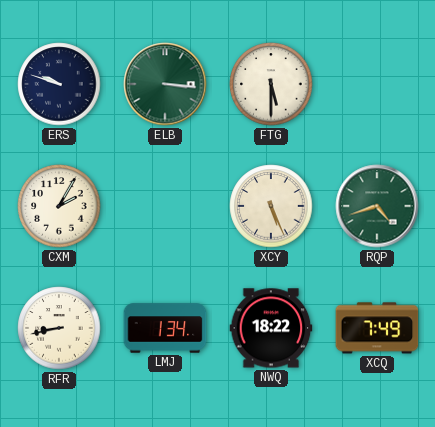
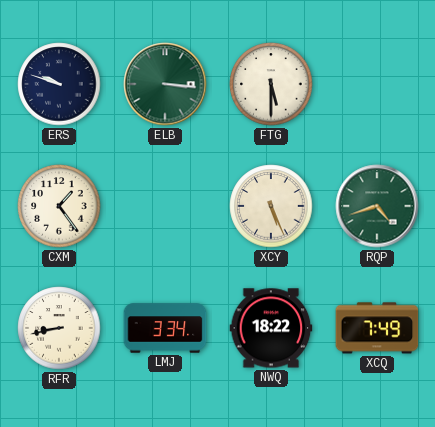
CXM: 2:05 -> 1:24
LMJ: 1:34 -> 3:34
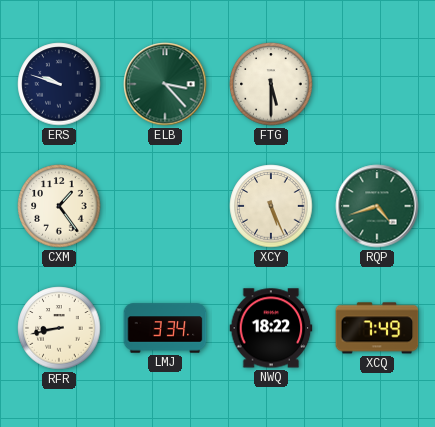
ELB: 3:16 -> 3:23
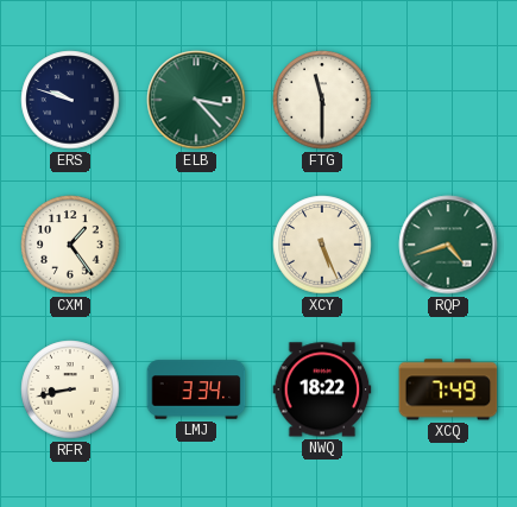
FTG: 5:30 -> 11:30
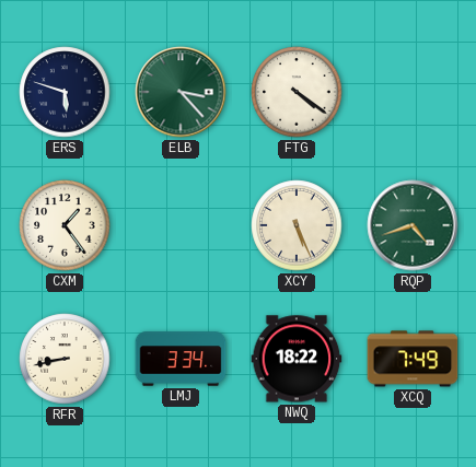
ERS: 9:48 -> 5:48
FTG: 11:30 -> 4:21
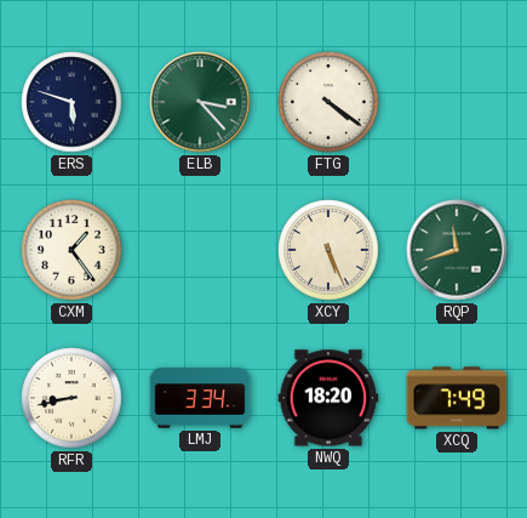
RQP: 4:42 -> 11:42
NWQ: 18:22 -> 18:20
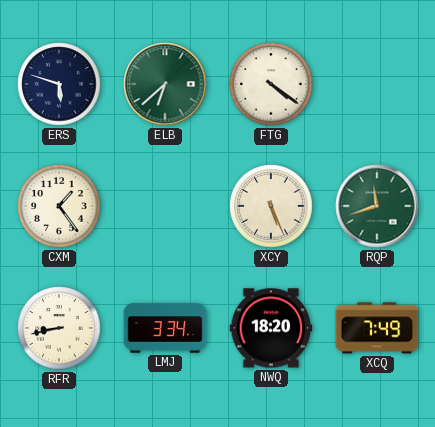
ELB: 3:23 -> 6:38
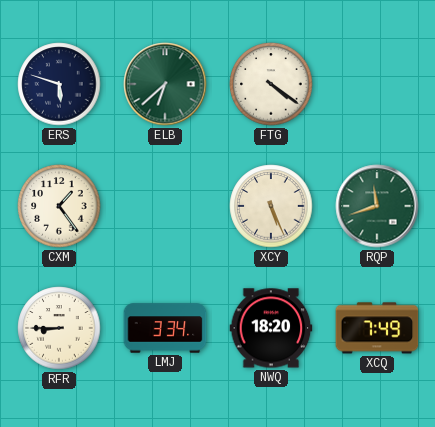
RFR: 8:43 -> 8:45
